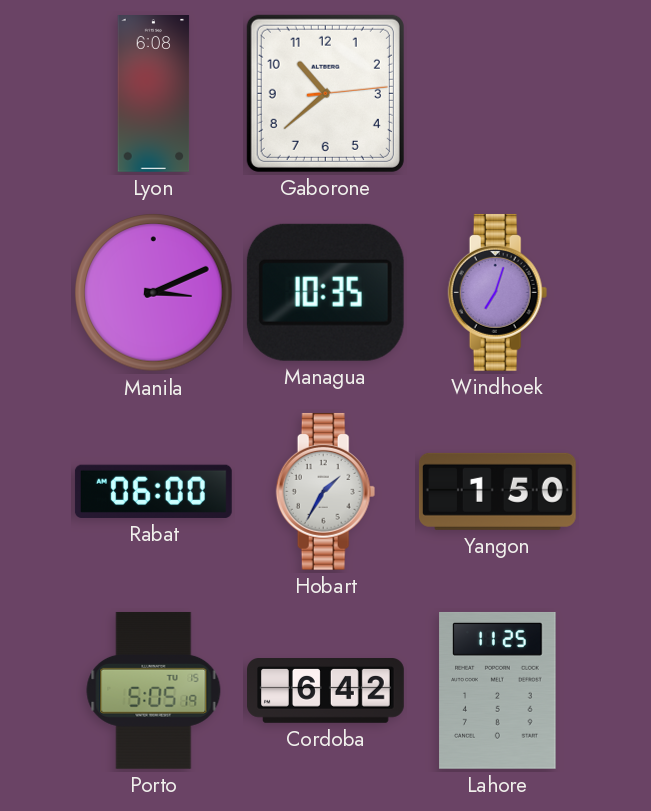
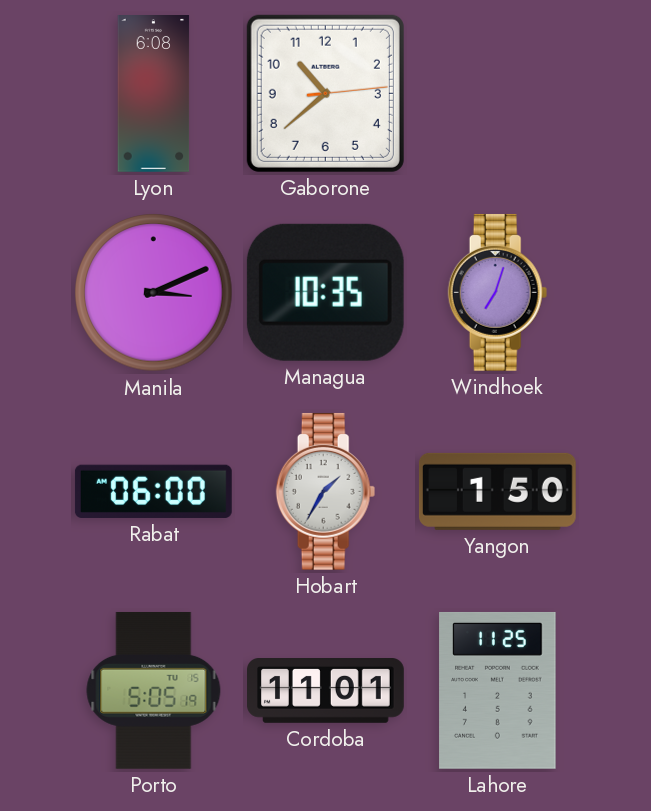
Cordoba: 6:42 -> 11:01
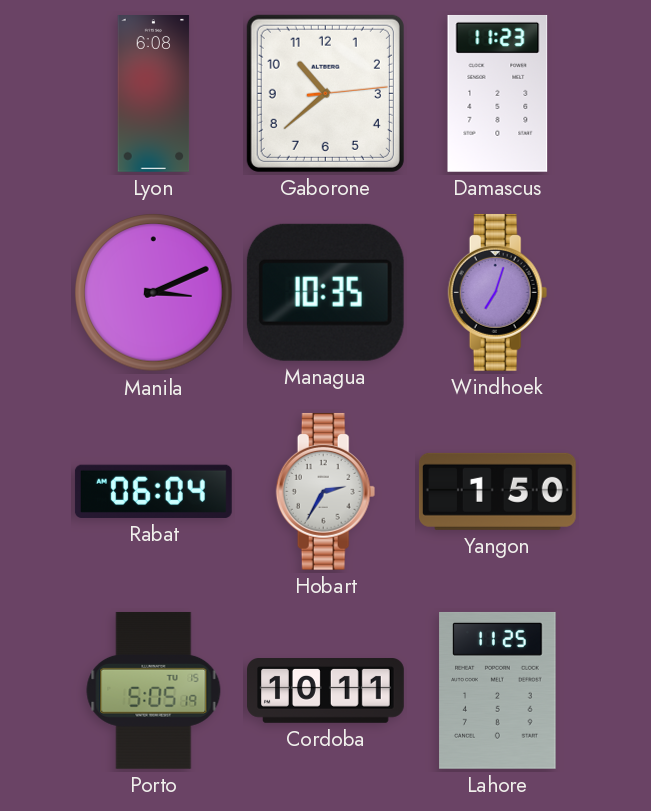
Damascus: none -> 11:23
Rabat: 06:00 -> 06:04
Hobart: 1:35 -> 2:35
Cordoba: 11:01 -> 10:11
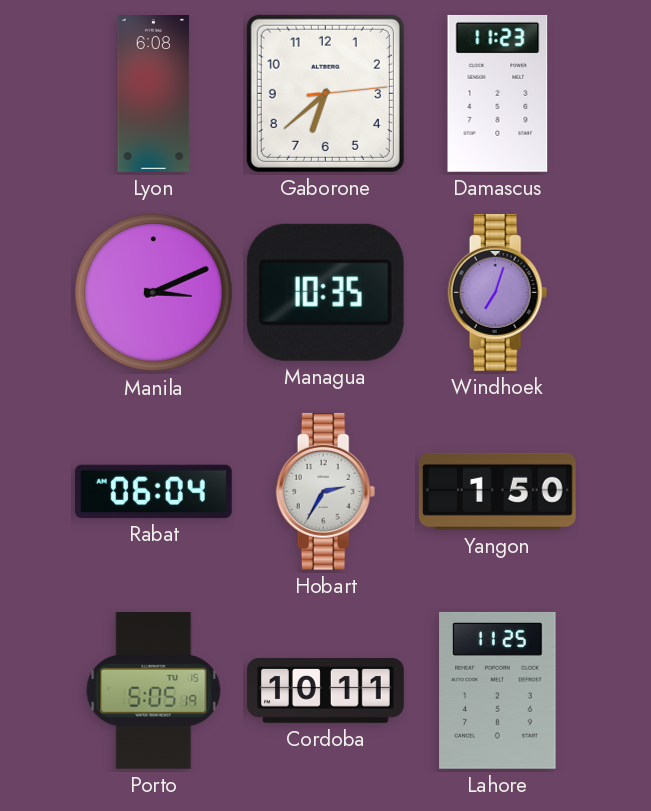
Gaborone: 10:38 -> 6:38
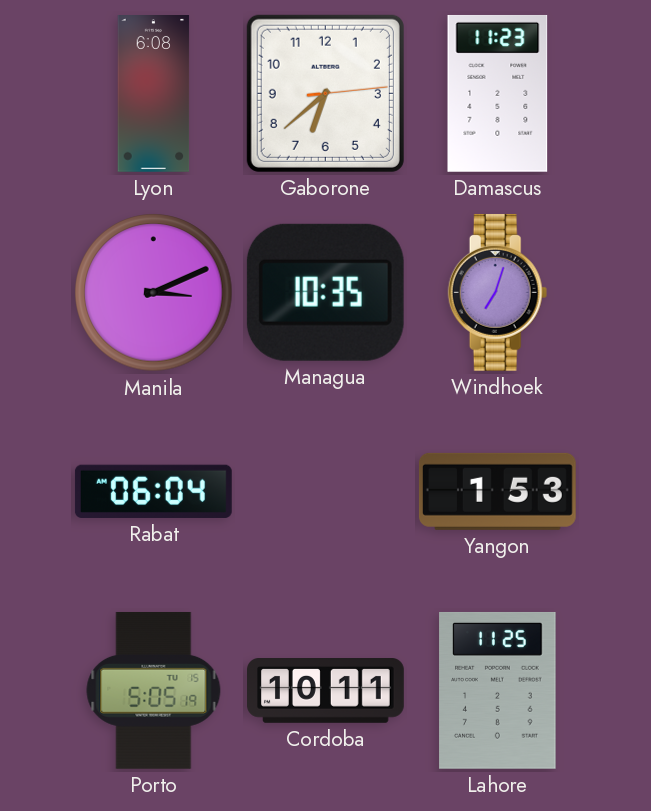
Hobart: 2:35 -> none
Yangon: 1:50 -> 1:53
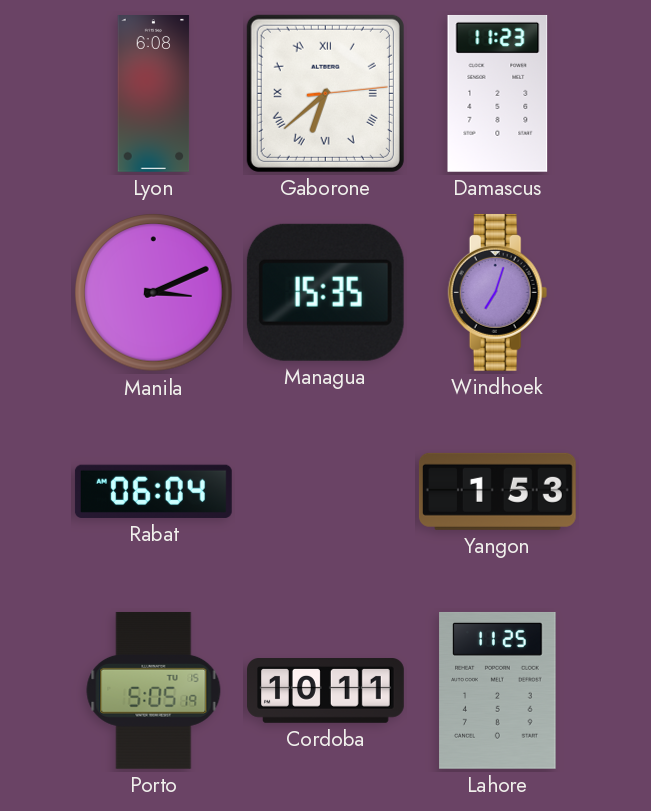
Gaborone numerals: Arabic -> Roman
Managua: 10:35 -> 15:35
